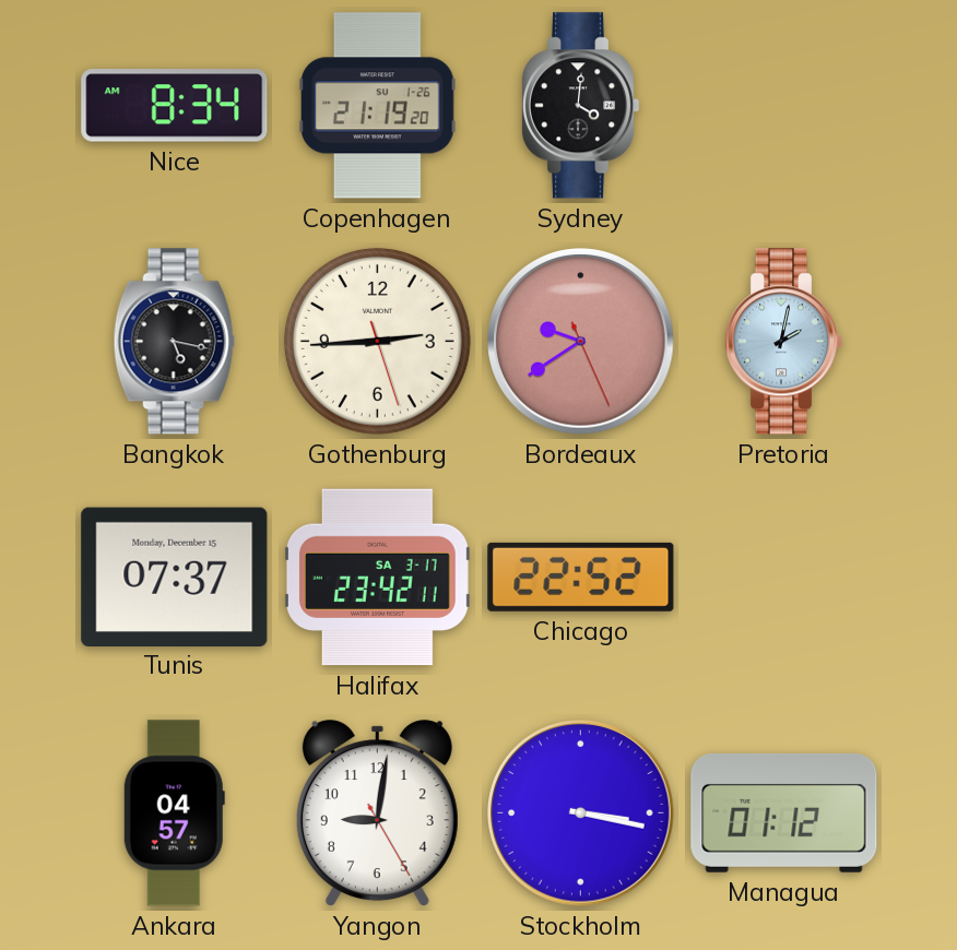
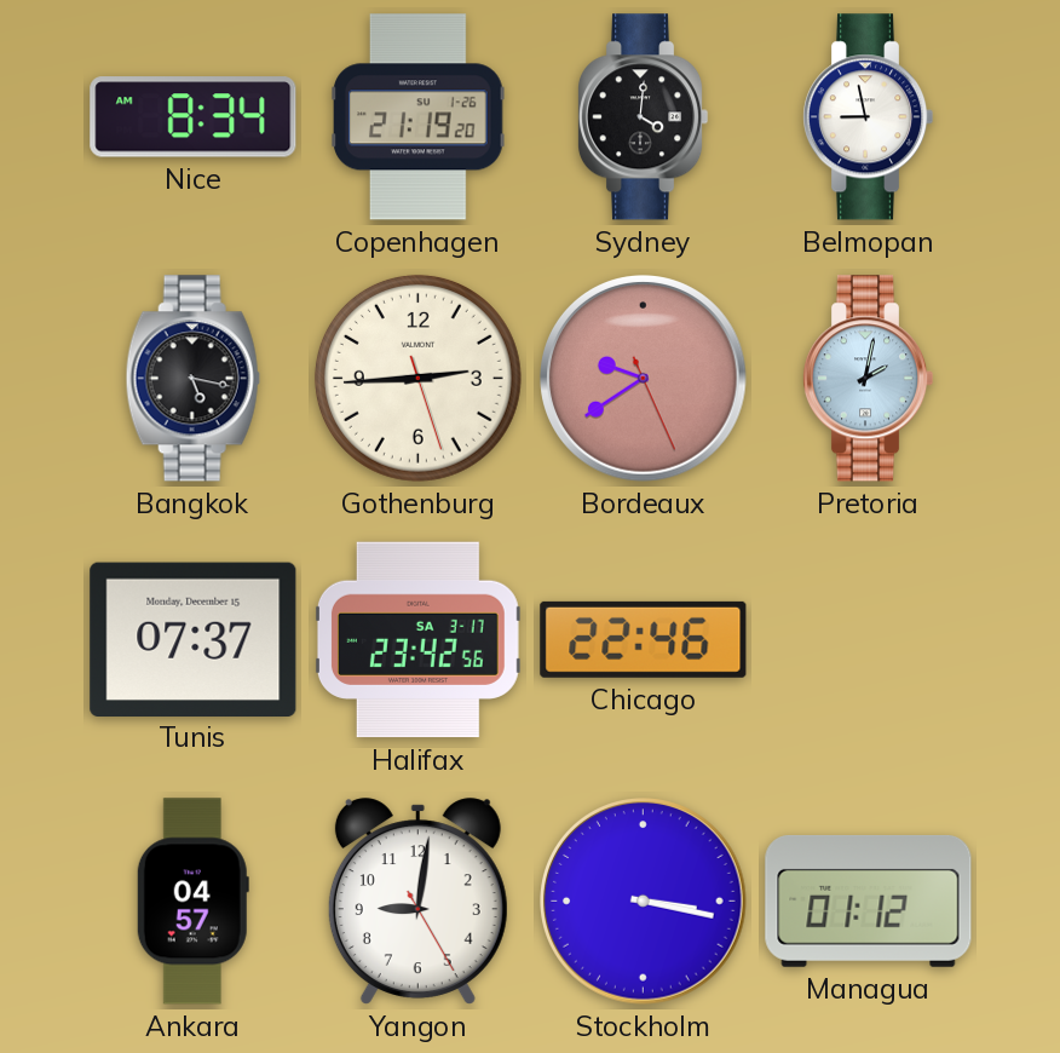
Belmopan: none -> 8:58
Halifax: 23:42:11 -> 23:42:56
Chicago: 22:52 -> 22:46
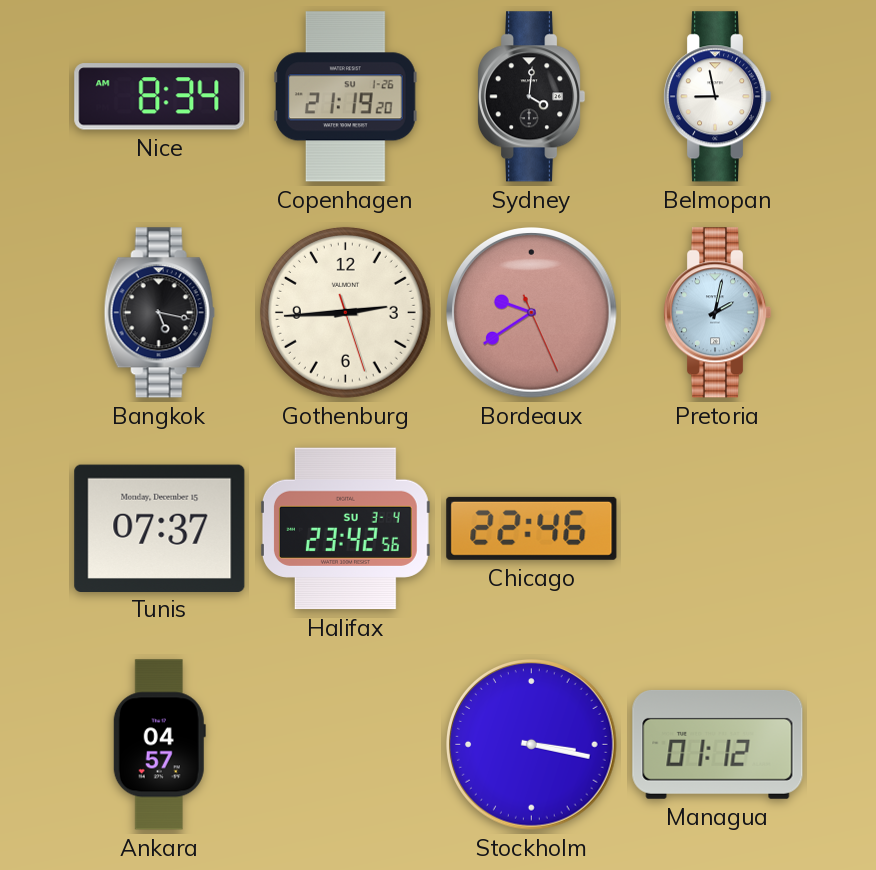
Halifax date: SA 3-17 -> SU 3-4
Yangon: 9:01 -> none
